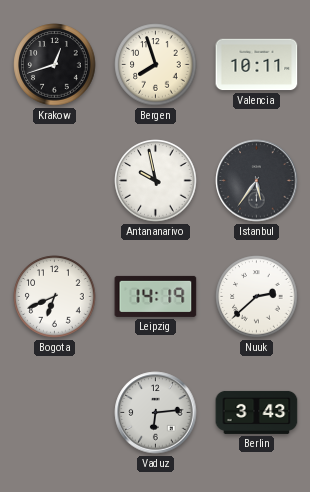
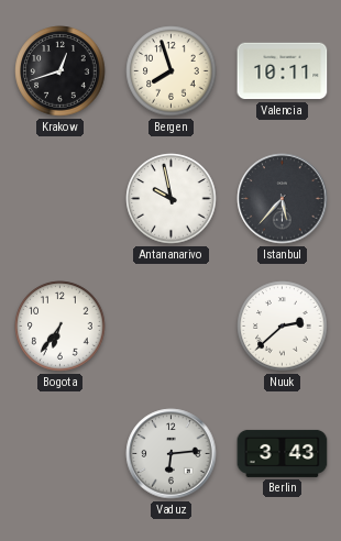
Istanbul: 5:36 -> 5:37
Bogota: 6:41 -> 6:36
Leipzig: 14:19 -> none
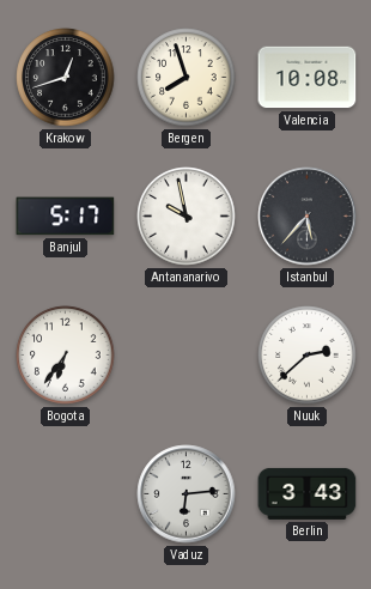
Valencia: 10:11 -> 10:08
Banjul: none -> 5:17
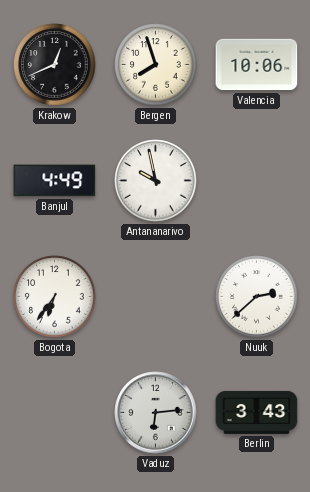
Krakow: 12:42 -> 12:41
Valencia: 10:08 -> 10:06
Banjul: 5:17 -> 4:49
Istanbul: 5:37 -> none
